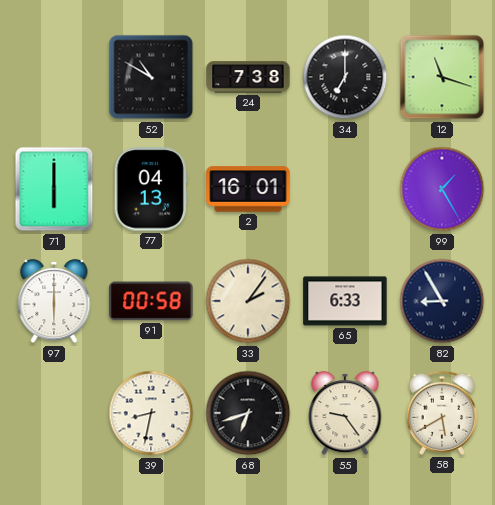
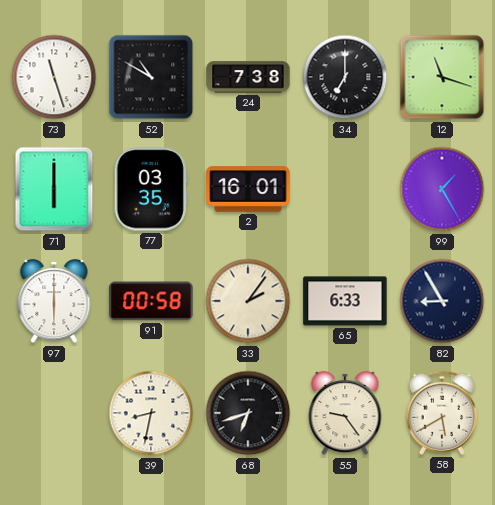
73: none -> 11:27
77: 04:13 -> 03:35
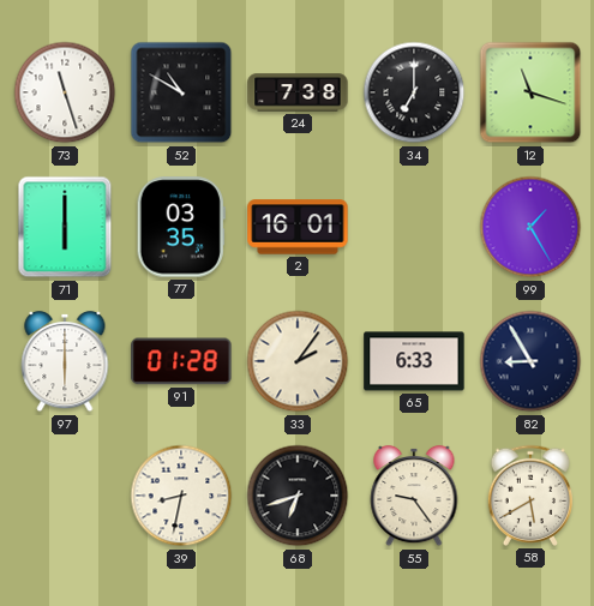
91: 00:58 -> 01:28
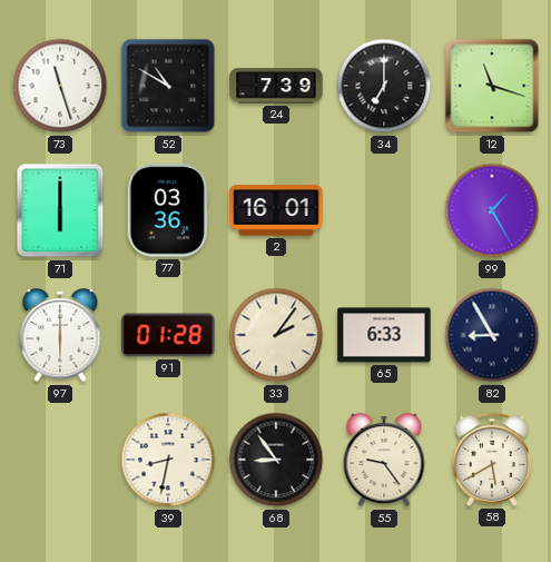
24: 7:38 -> 7:39
77: 03:35 -> 03:36
68: 6:42 -> 8:54
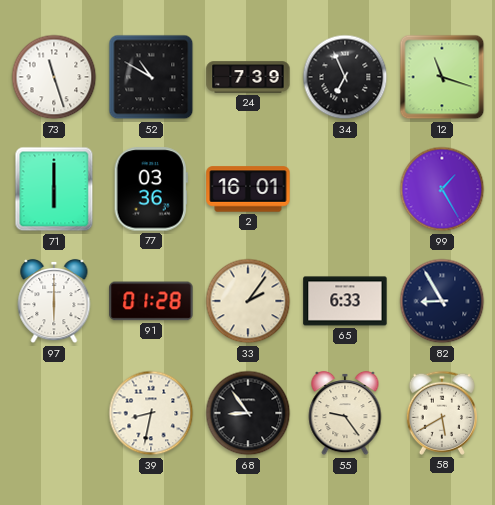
34: 7:00 -> 6:56
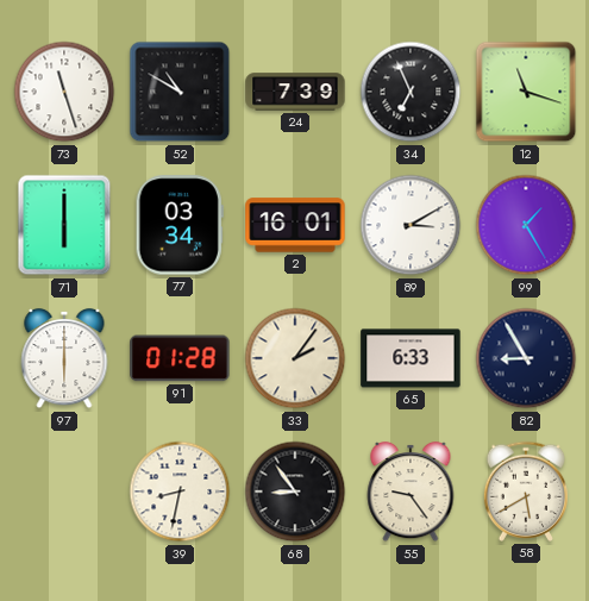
77: 03:36 -> 03:34
89: none -> 3:10
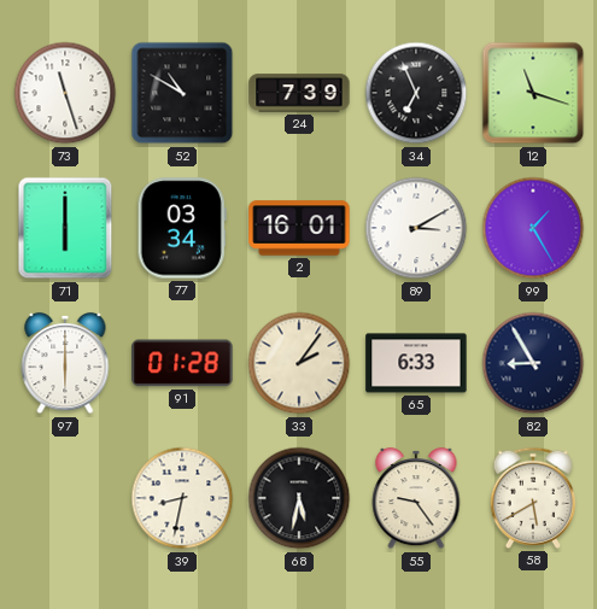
68: 8:54 -> 5:32
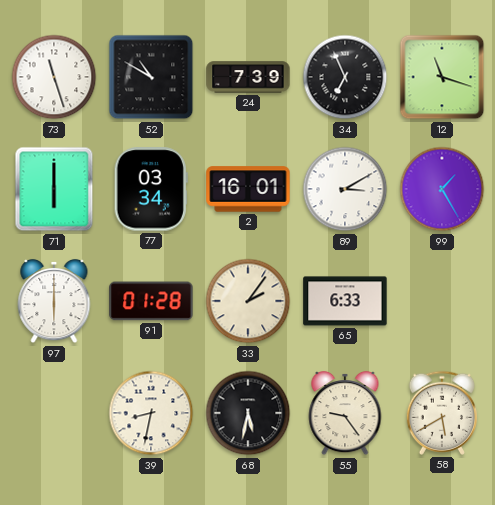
82: 8:55 -> none
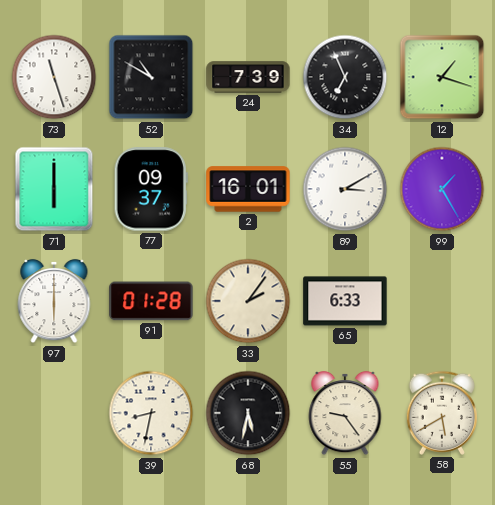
12: 11:18 -> 1:18
77: 03:34 -> 09:37
